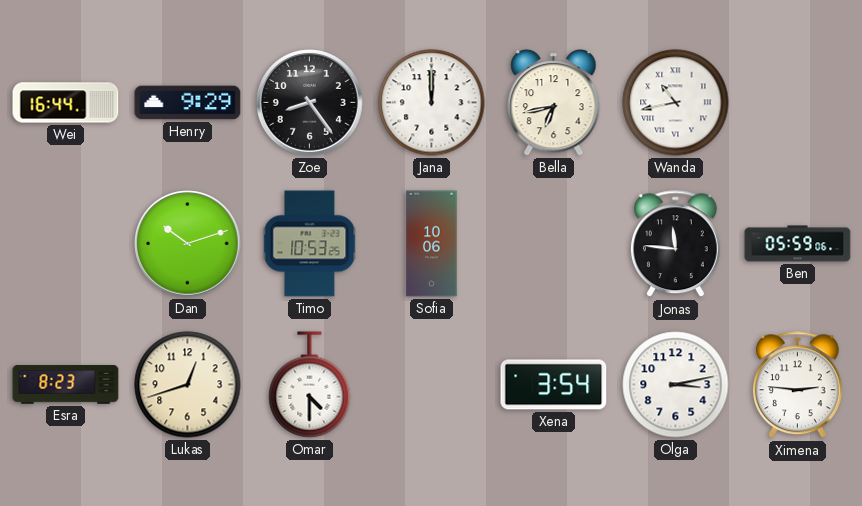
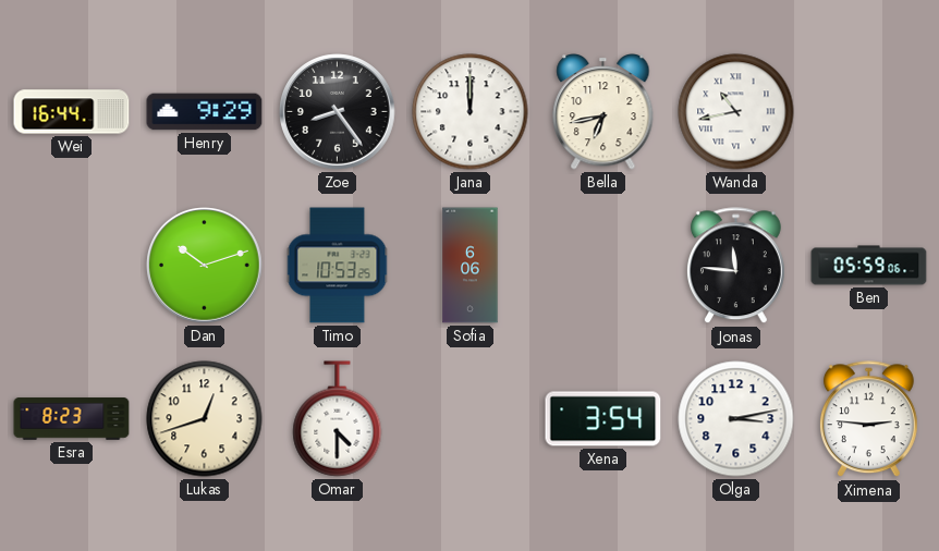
Sofia: 10:06 -> 6:06
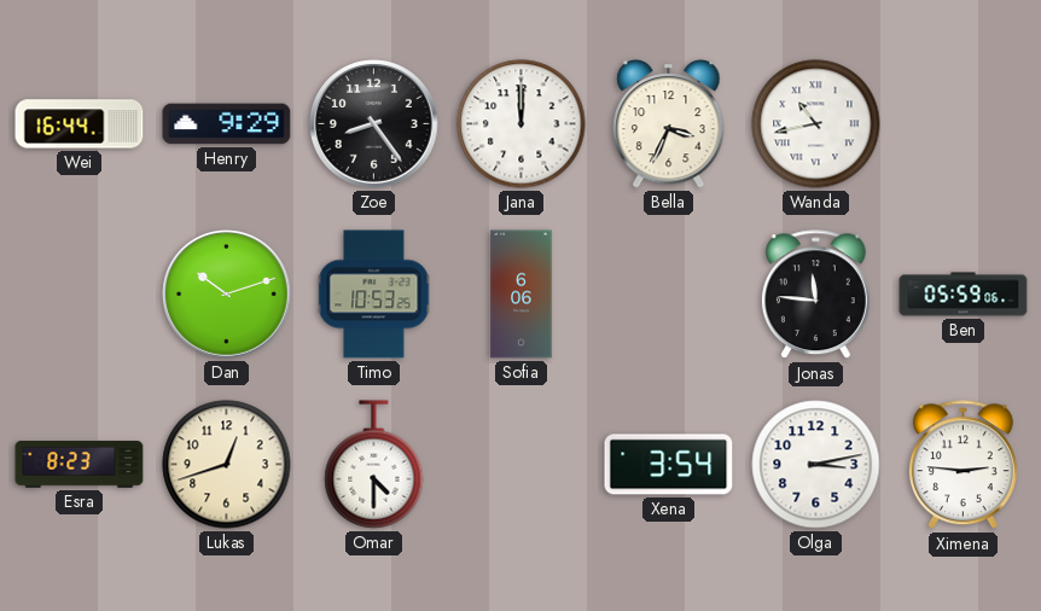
Bella: 6:43 -> 3:34
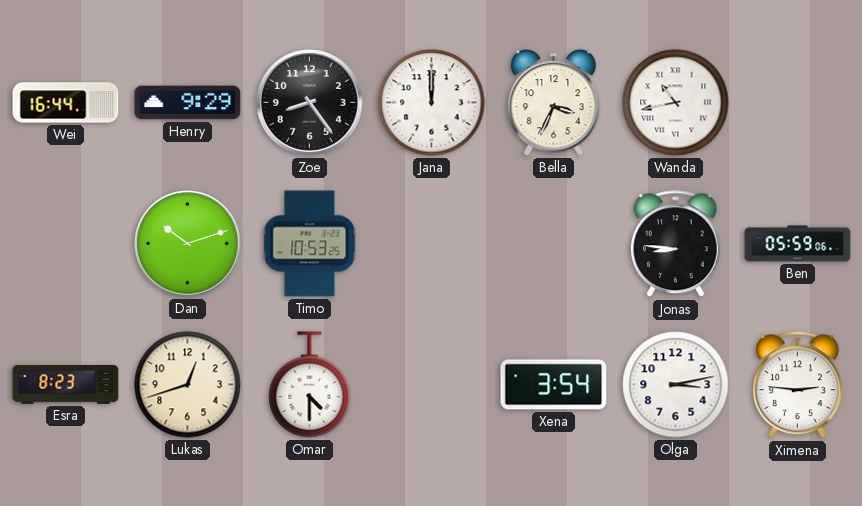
Sofia: 6:06 -> none
Jonas: 11:46 -> 8:46
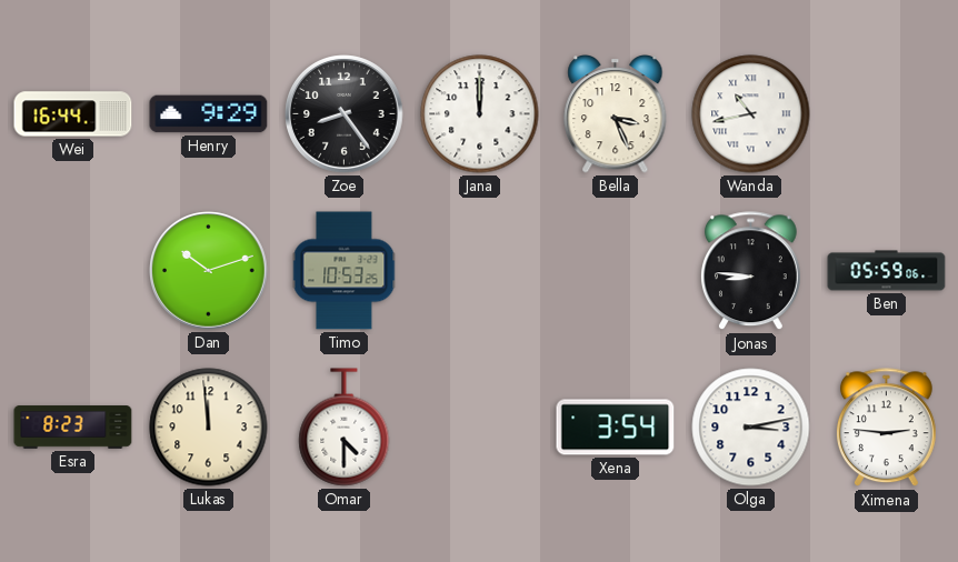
Bella: 3:34 -> 3:26
Lukas: 12:42 -> 11:59
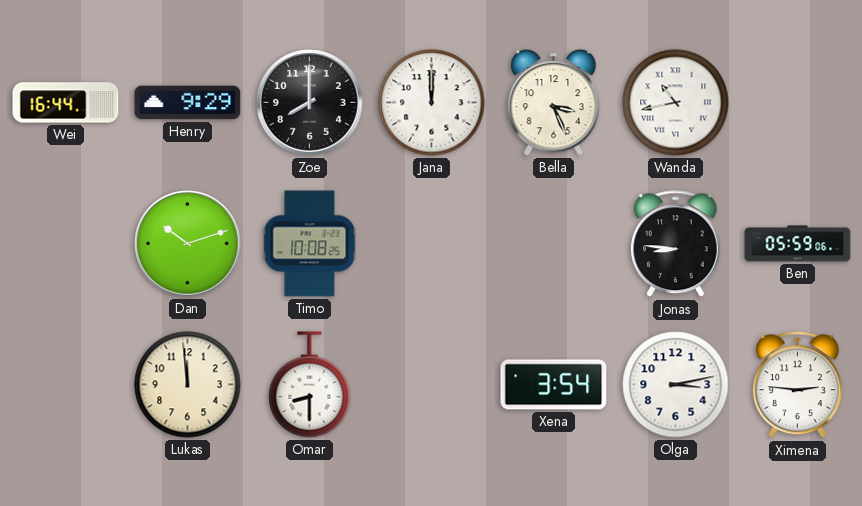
Zoe: 8:24 -> 8:00
Timo: 10:53 -> 10:08
Esra: 8:23 -> none
Omar: 4:30 -> 8:30
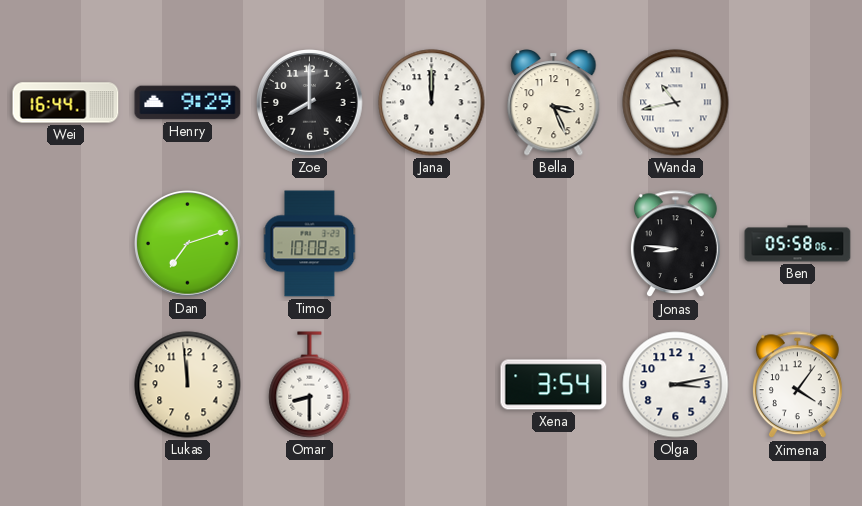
Dan: 10:12 -> 7:12
Ben: 05:59 -> 05:58
Ximena: 2:46 -> 4:06
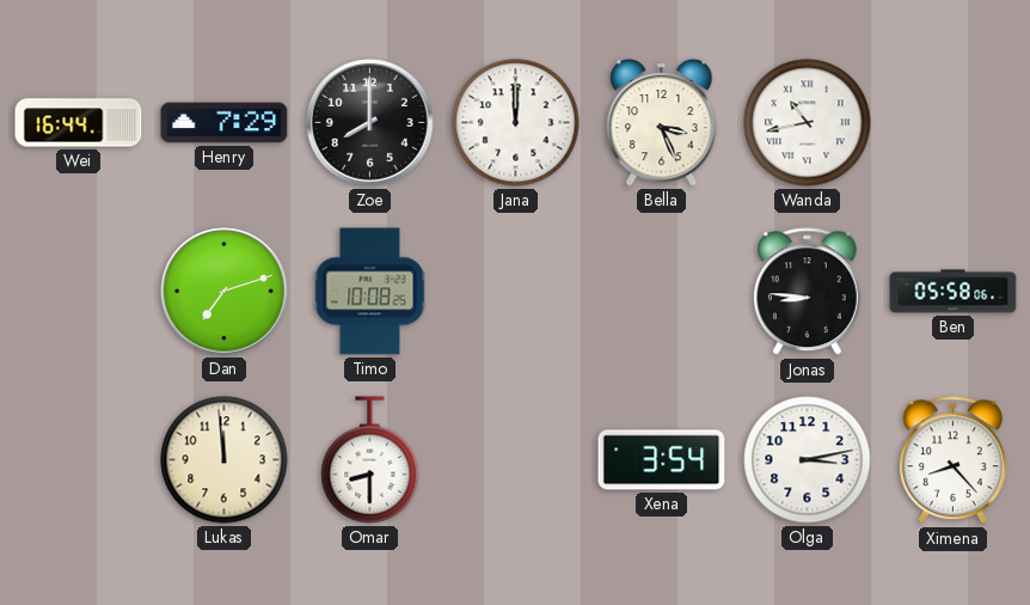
Henry: 9:29 -> 7:29
Ximena: 4:06 -> 8:23
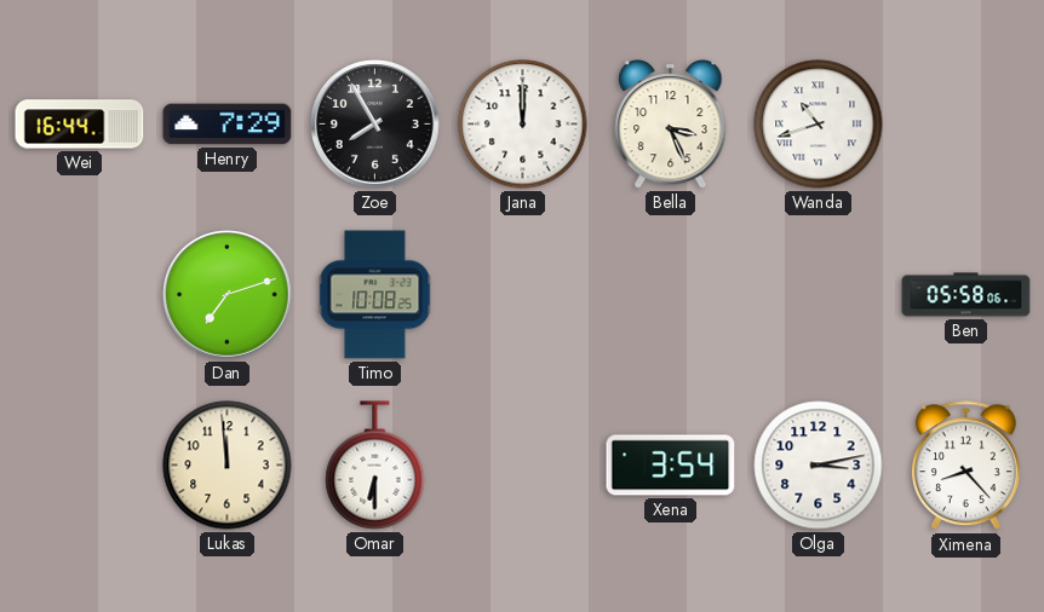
Zoe: 8:00 -> 7:55
Wanda: 10:43 -> 10:42
Jonas: 8:46 -> none
Omar: 8:30 -> 6:30
